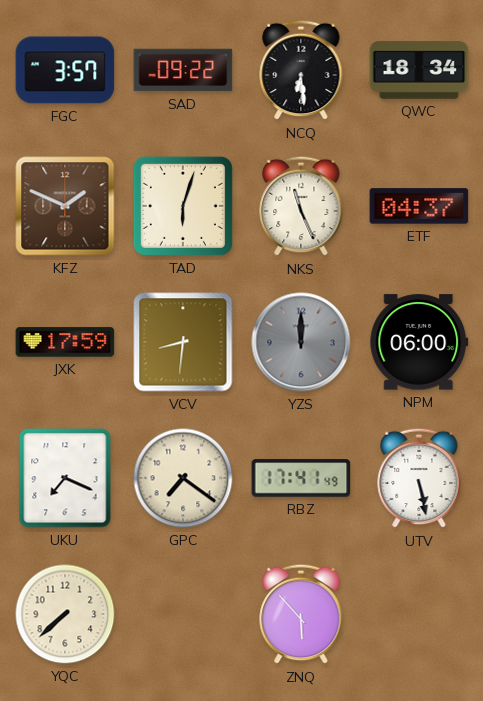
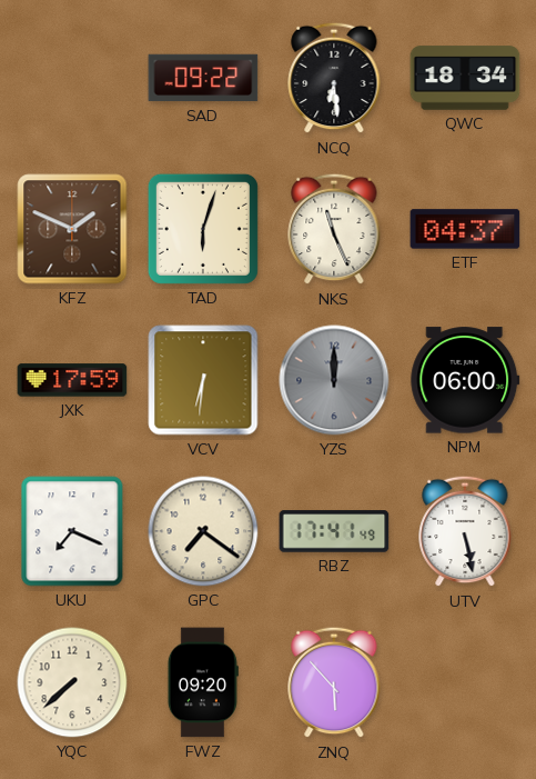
FGC: 3:57 -> none
VCV: 8:31 -> 6:31
FWZ: none -> 09:20
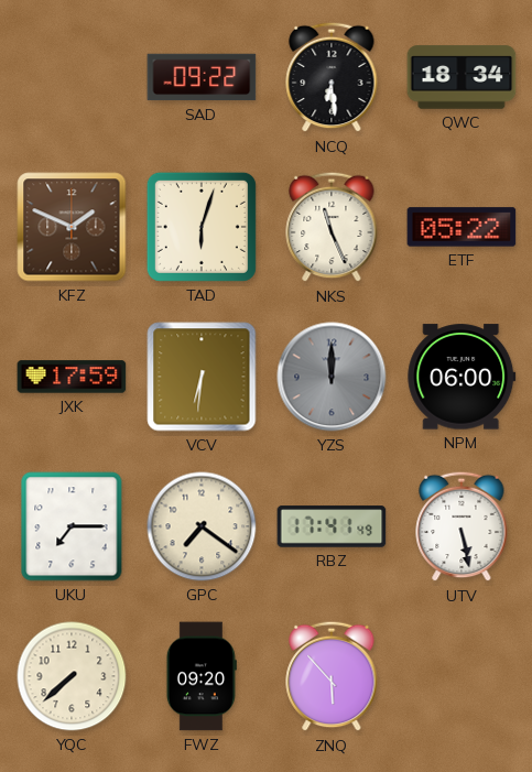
ETF: 04:37 -> 05:22
UKU: 7:19 -> 7:15
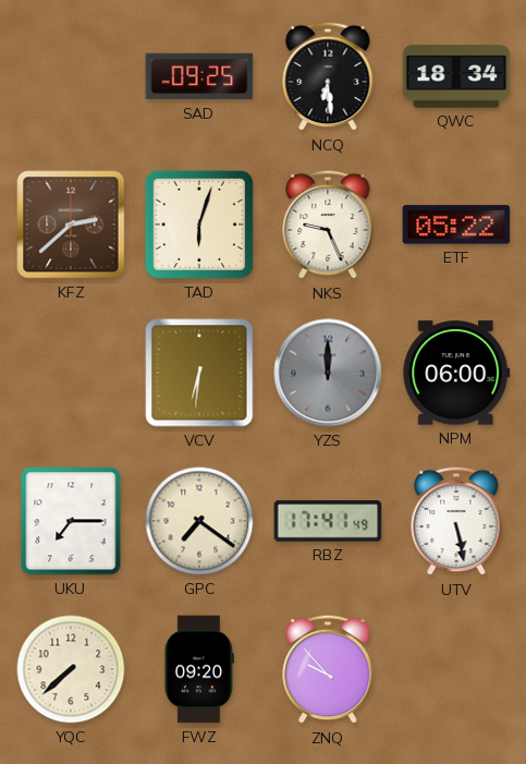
SAD: 09:22 -> 09:25
KFZ: 1:49 -> 2:38
NKS: 11:26 -> 9:26
JXK: 17:59 -> none
ZNQ: 5:53 -> 9:53
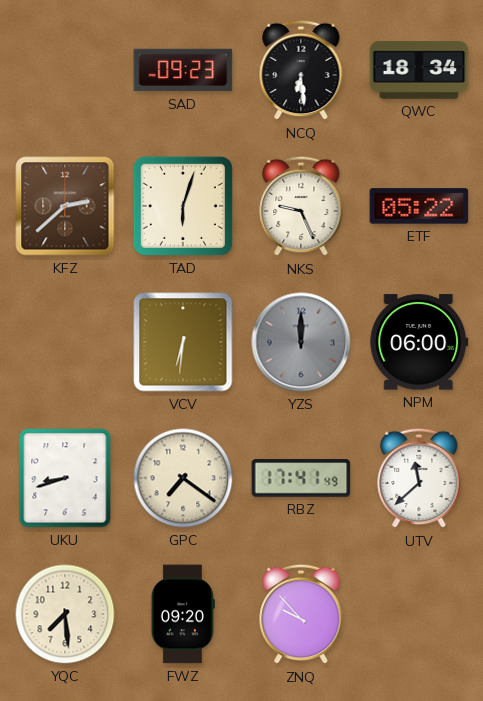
SAD: 09:25 -> 09:23
UKU: 7:15 -> 8:42
UTV: 5:28 -> 11:38
YQC: 7:38 -> 7:29
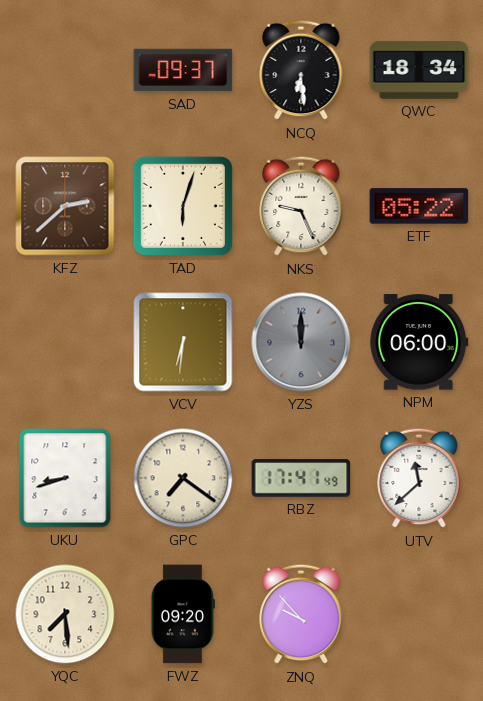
SAD: 09:23 -> 09:37
